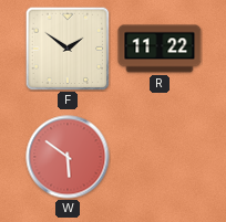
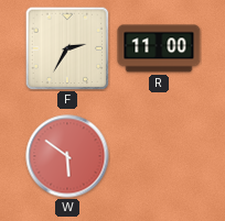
F: 1:51 -> 2:35
R: 11:22 -> 11:00
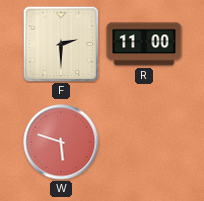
F: 2:35 -> 2:30
W: 5:51 -> 5:48
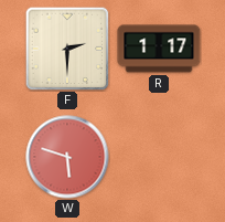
R: 11:00 -> 1:17
